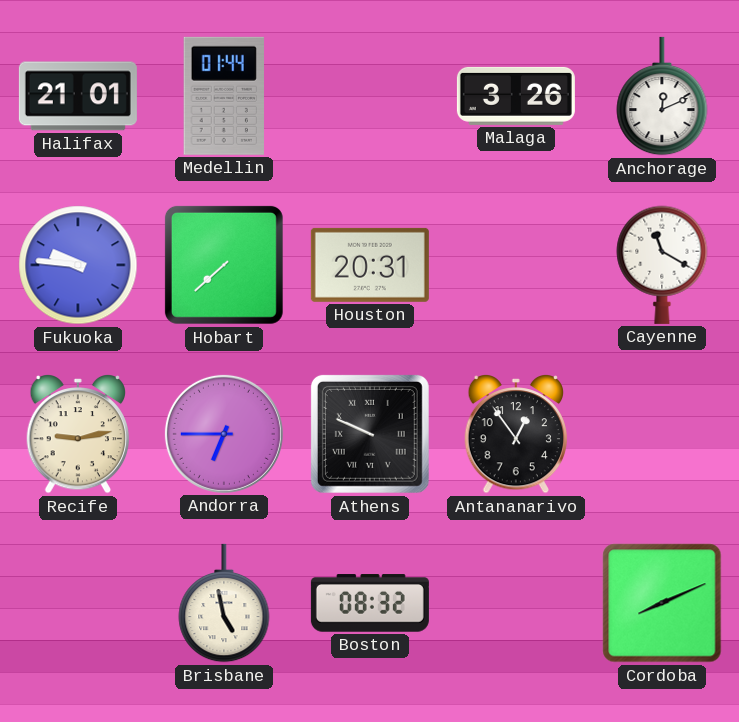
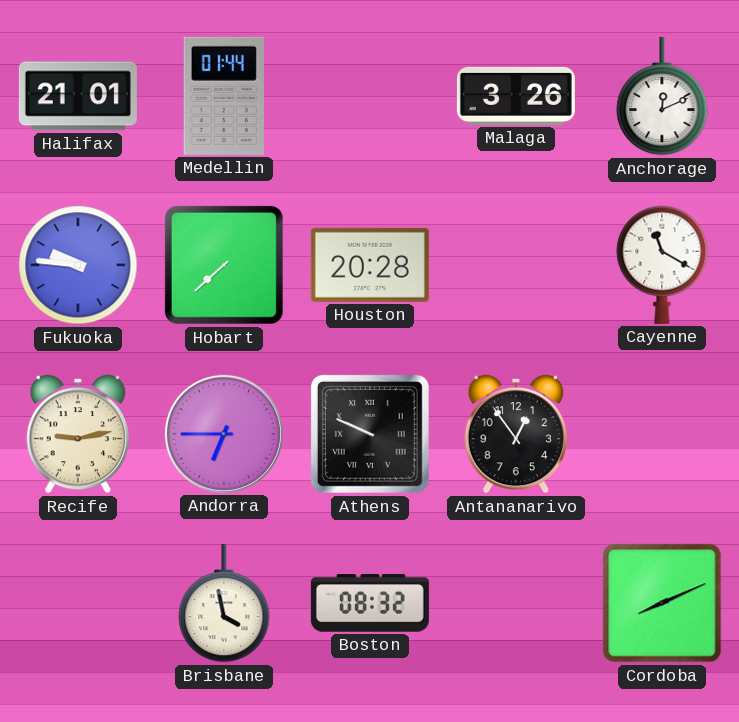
Houston: 20:31 -> 20:28
Brisbane: 4:58 -> 3:58
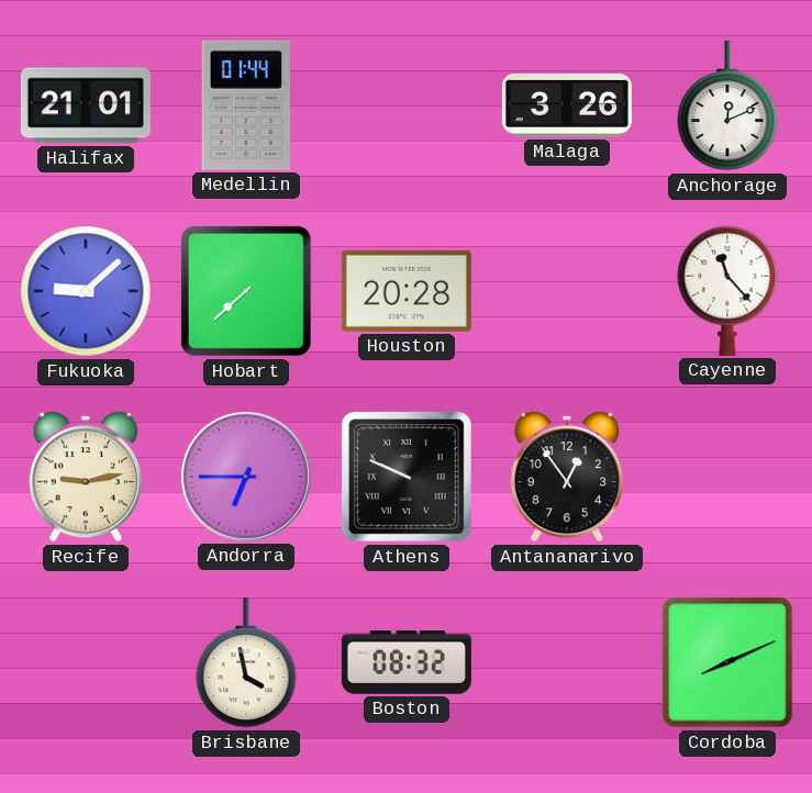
Fukuoka: 9:46 -> 9:08
Cayenne: 11:20 -> 11:23
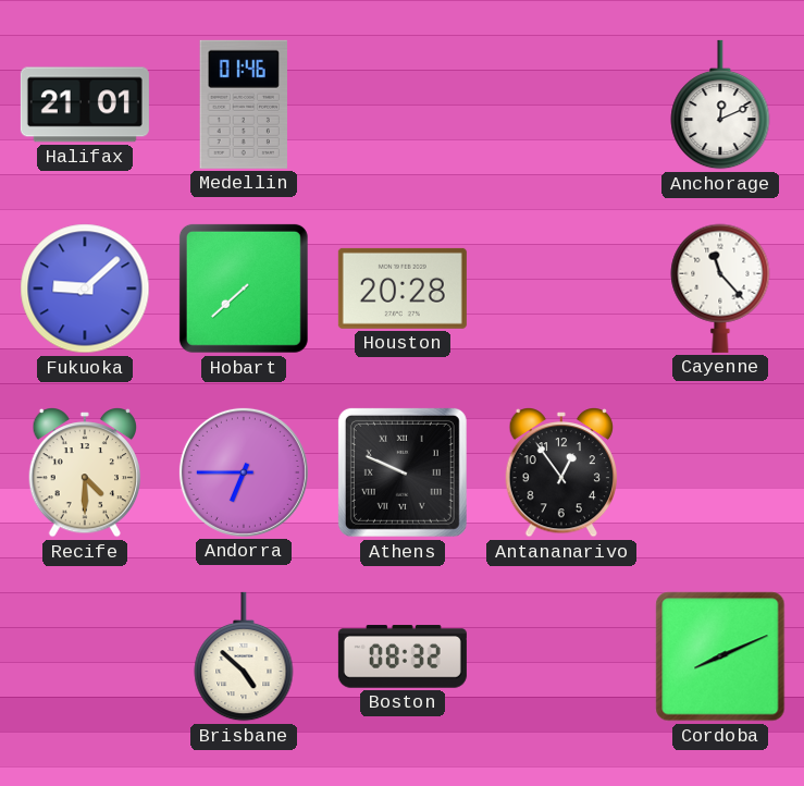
Medellin: 01:44 -> 01:46
Malaga: 3:26 -> none
Recife: 9:13 -> 4:30
Brisbane: 3:58 -> 4:52
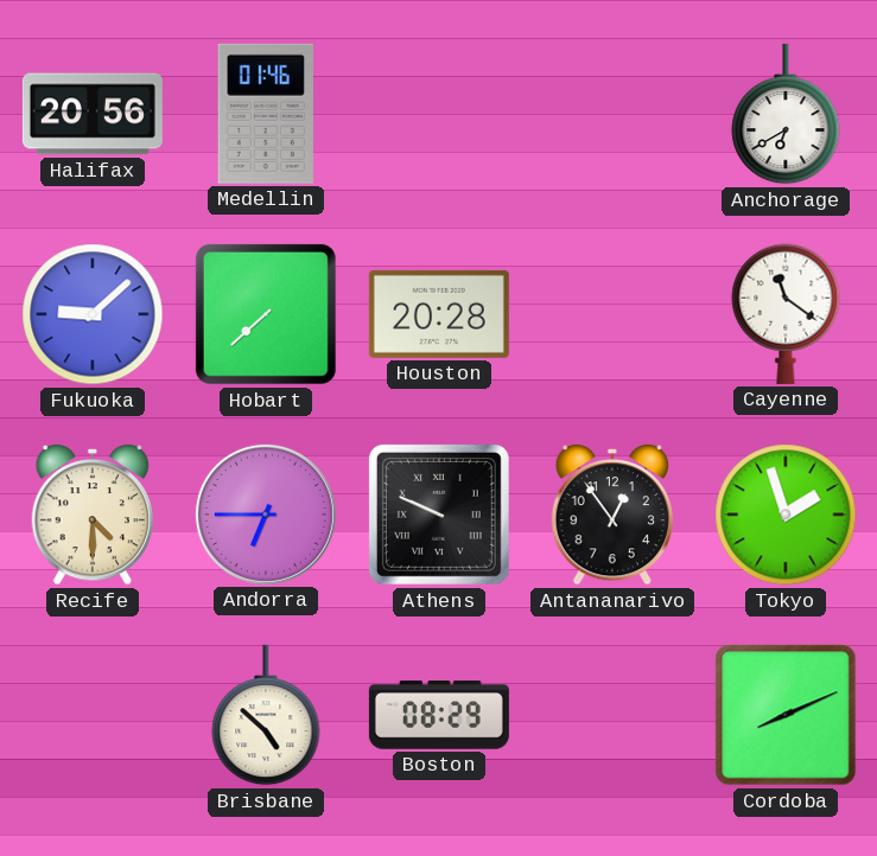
Halifax: 21:01 -> 20:56
Anchorage: 12:11 -> 6:40
Cayenne: 11:23 -> 11:21
Tokyo: none -> 1:57
Boston: 08:32 -> 08:29
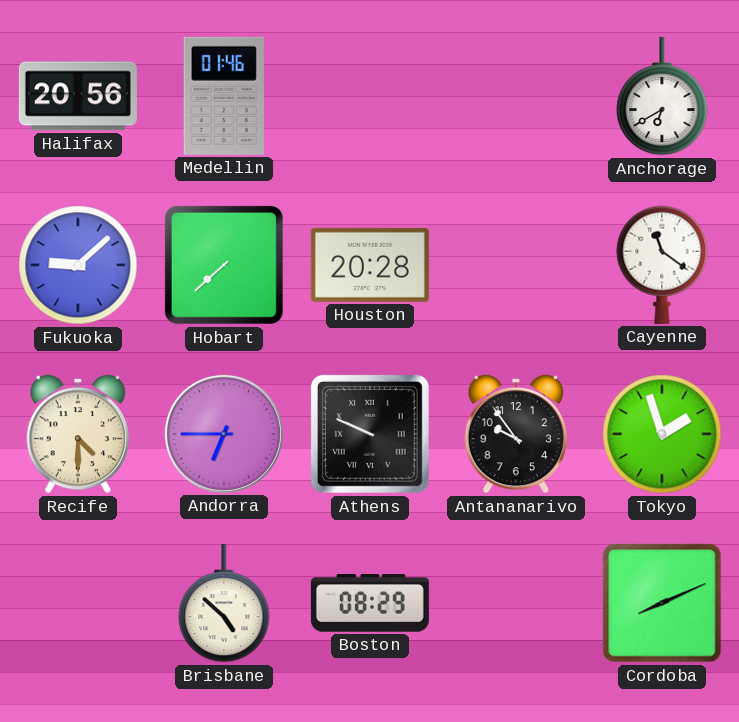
Antananarivo: 12:54 -> 9:54
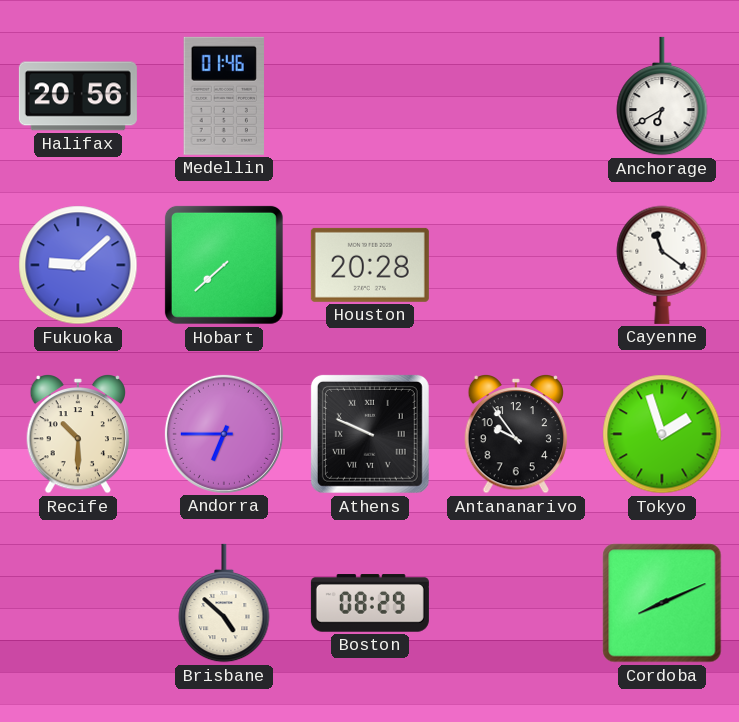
Recife: 4:30 -> 10:30
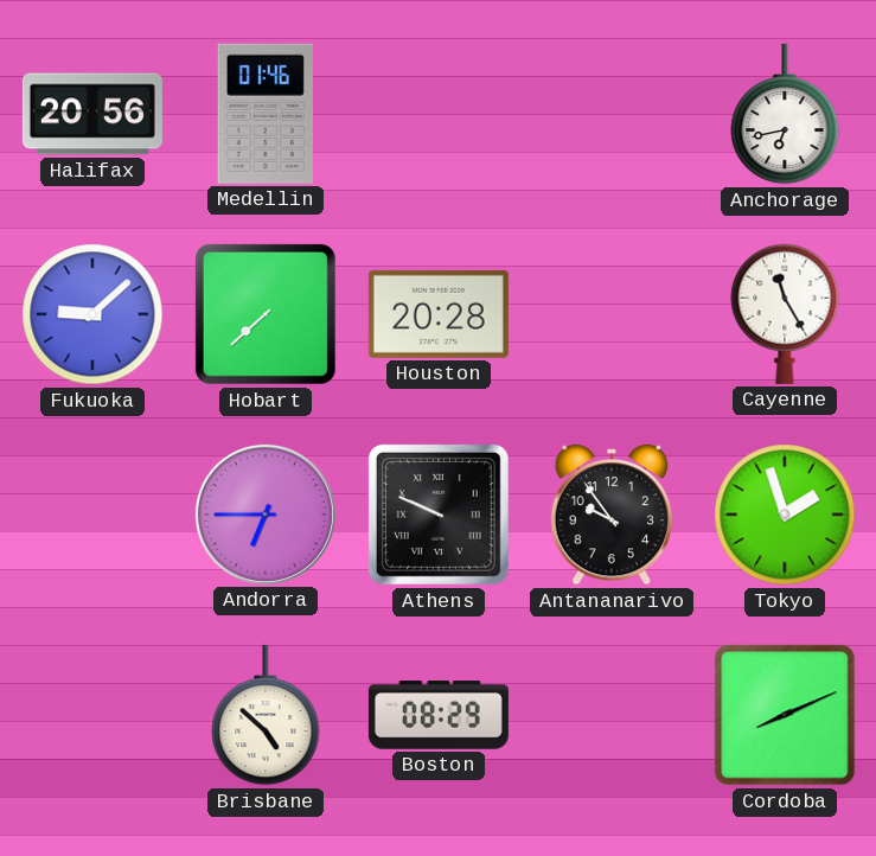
Anchorage: 6:40 -> 6:43
Cayenne: 11:21 -> 11:25
Recife: 10:30 -> none
